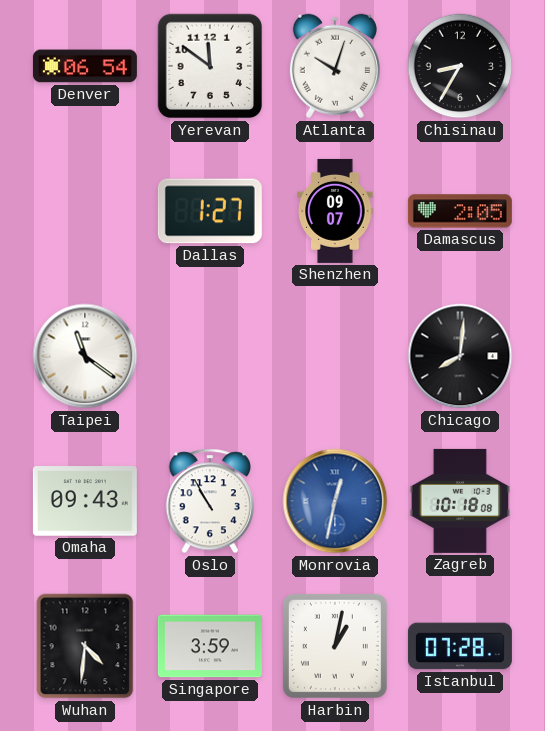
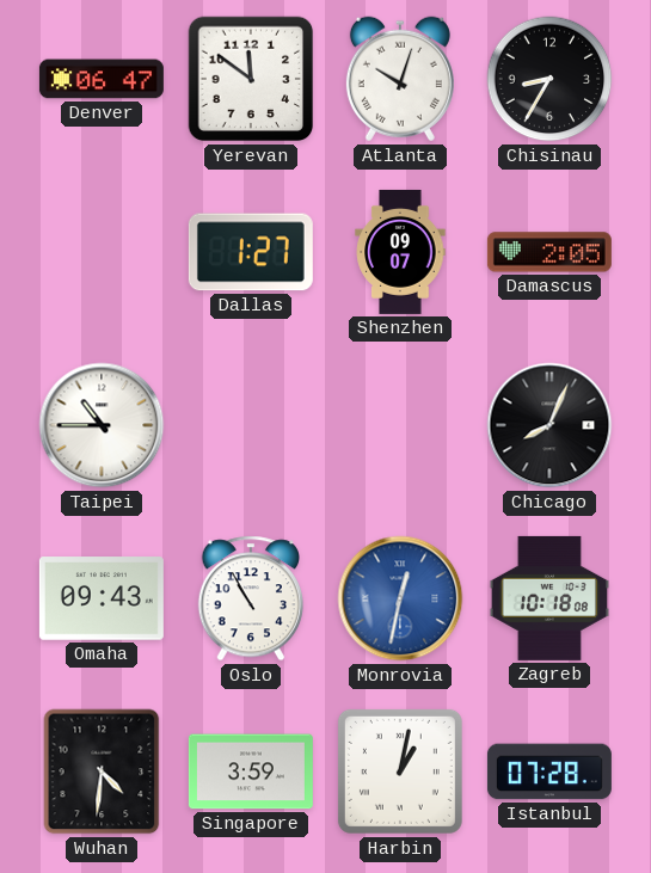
Denver: 06:54 -> 06:47
Taipei: 11:21 -> 10:45
Chicago: 8:01 -> 8:04
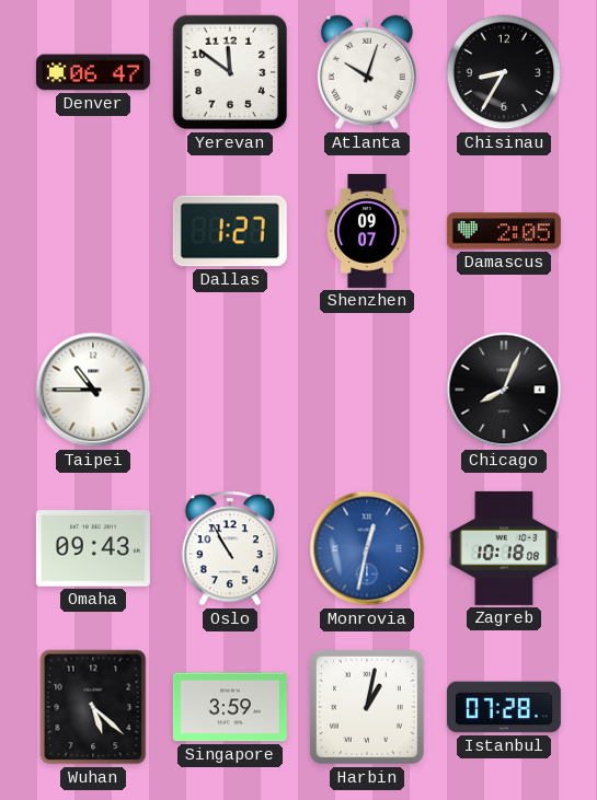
Wuhan: 4:31 -> 5:22
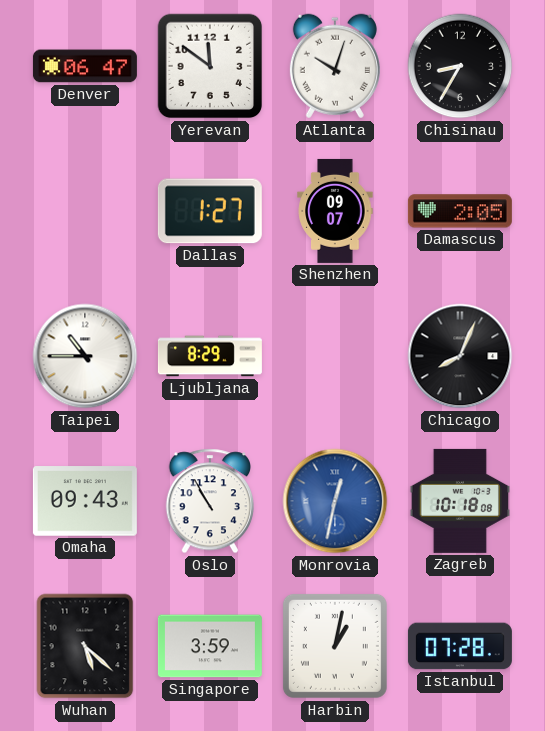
Ljubljana: none -> 8:29
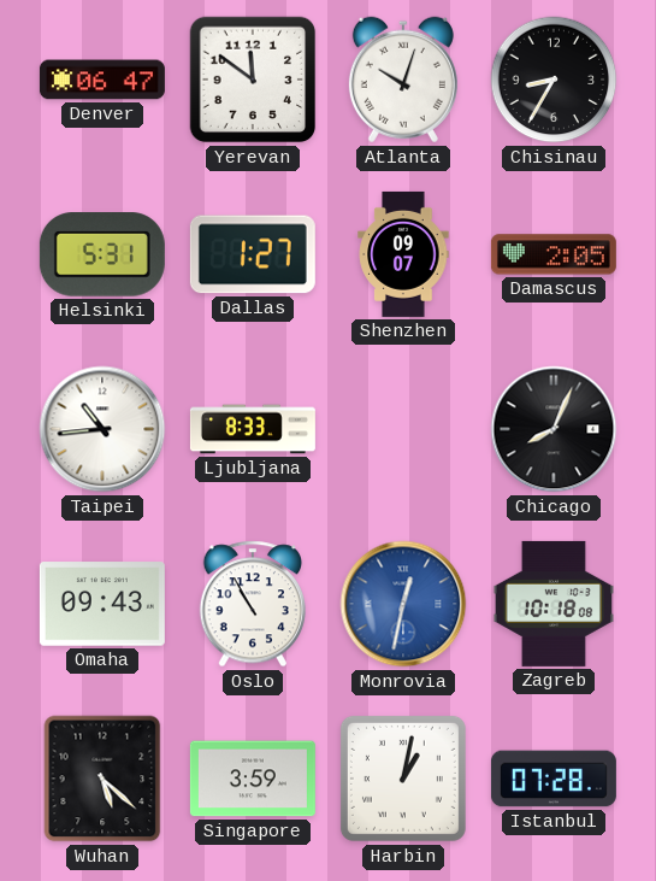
Helsinki: none -> 5:31
Taipei: 10:45 -> 10:44
Ljubljana: 8:29 -> 8:33
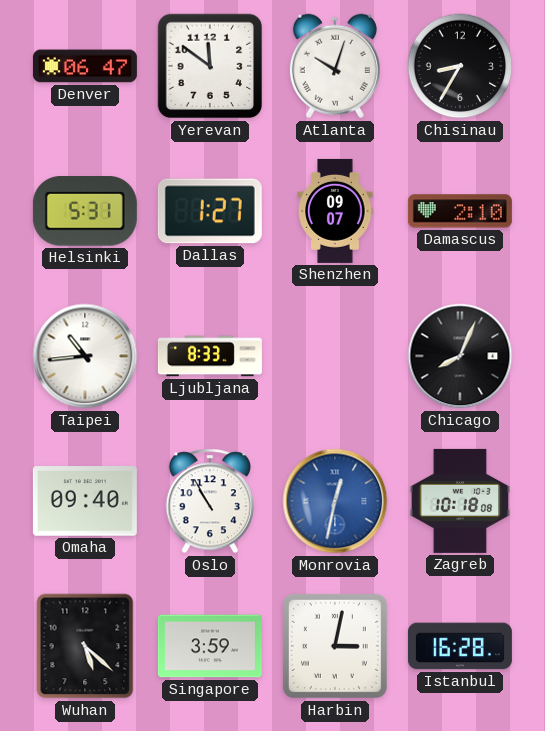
Damascus: 2:05 -> 2:10
Omaha: 09:43 -> 09:40
Harbin: 1:02 -> 3:02
Istanbul: 07:28 -> 16:28
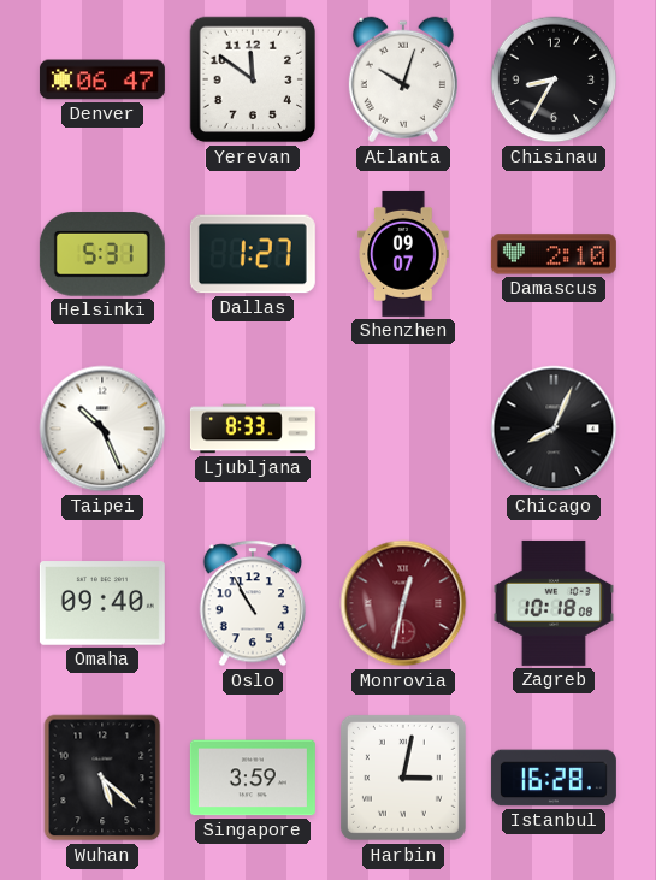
Taipei: 10:44 -> 10:26
Monrovia dial: blue -> burgundy
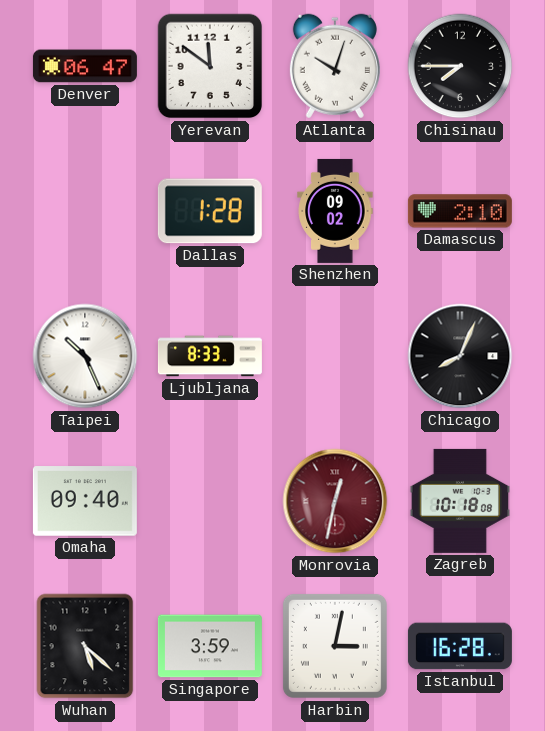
Chisinau: 8:35 -> 7:45
Helsinki: 5:31 -> none
Dallas: 1:27 -> 1:28
Shenzhen: 09:07 -> 09:02
Oslo: 10:55 -> none
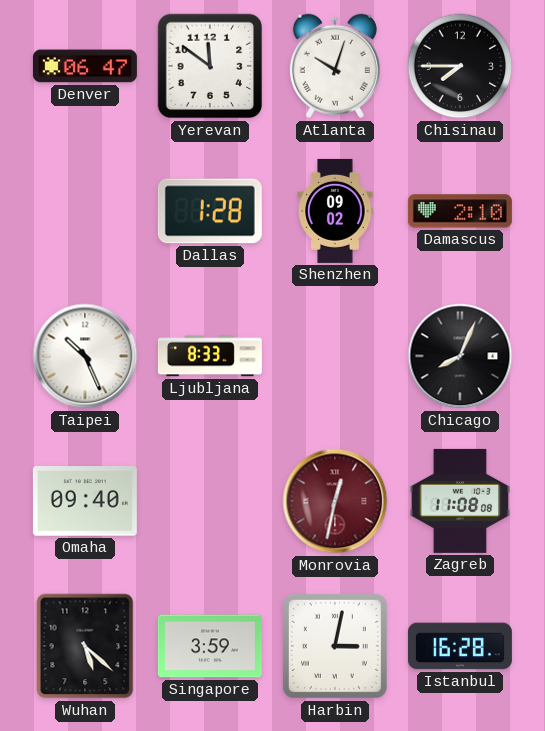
Zagreb: 10:18 -> 11:08
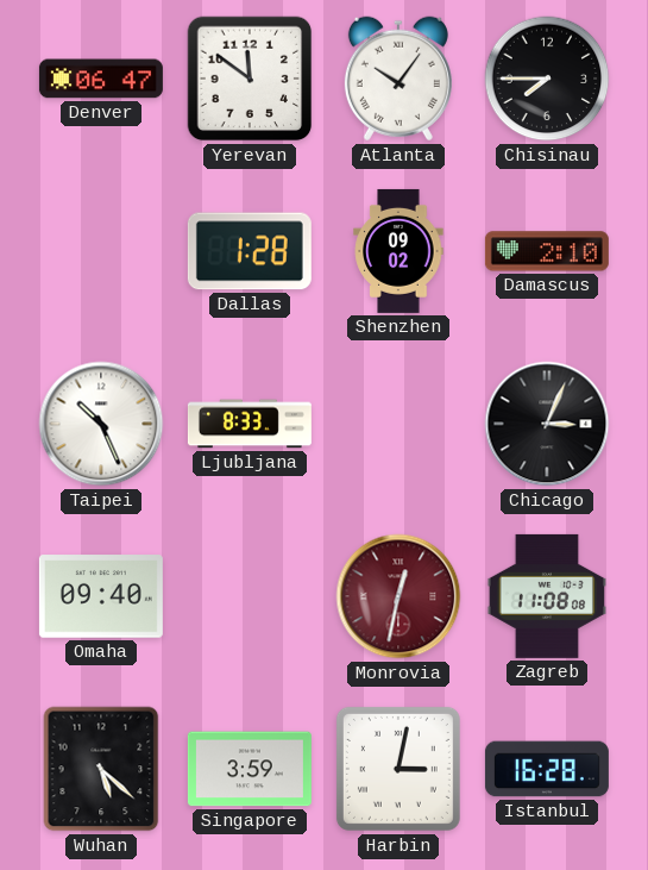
Atlanta: 10:03 -> 10:06
Chicago: 8:04 -> 3:04
